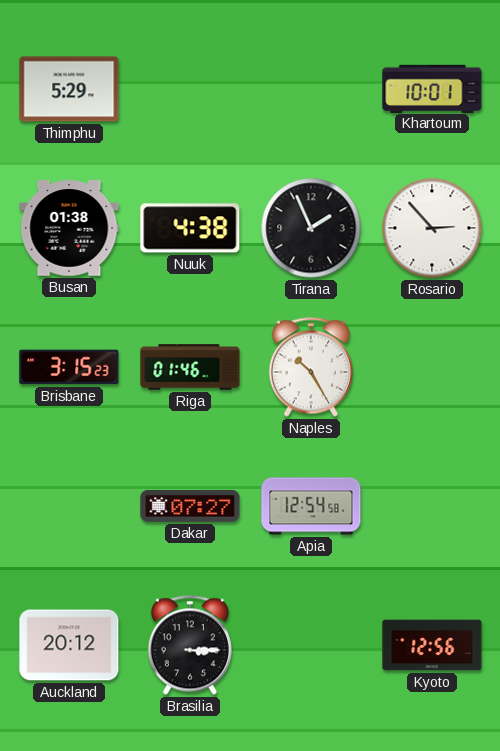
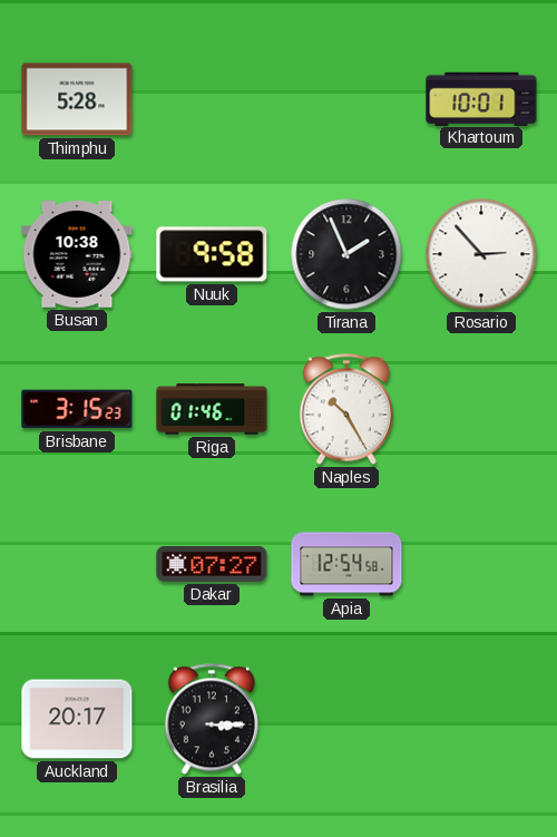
Thimphu: 5:29 -> 5:28
Busan: 01:38 -> 10:38
Nuuk: 4:38 -> 9:58
Auckland: 20:12 -> 20:17
Kyoto: 12:56 -> none
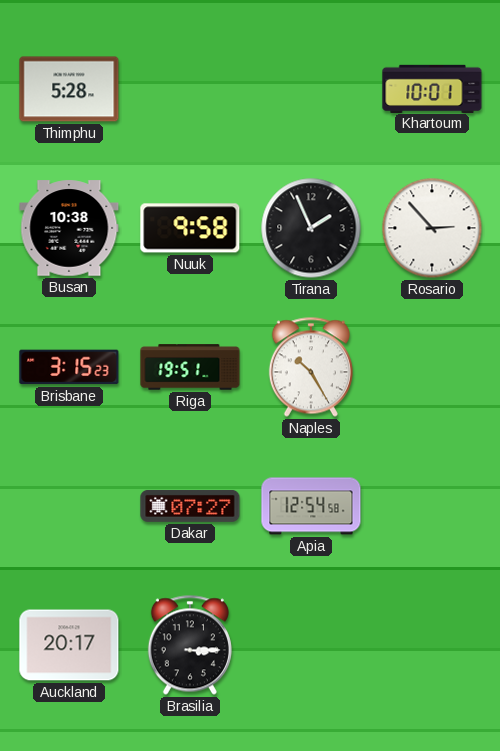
Riga: 01:46 -> 19:51
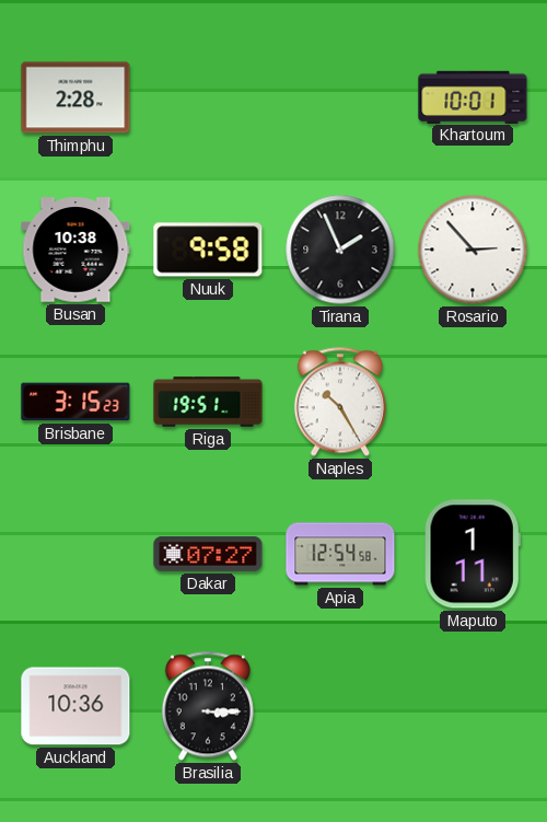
Thimphu: 5:28 -> 2:28
Maputo: none -> 1:11
Auckland: 20:17 -> 10:36
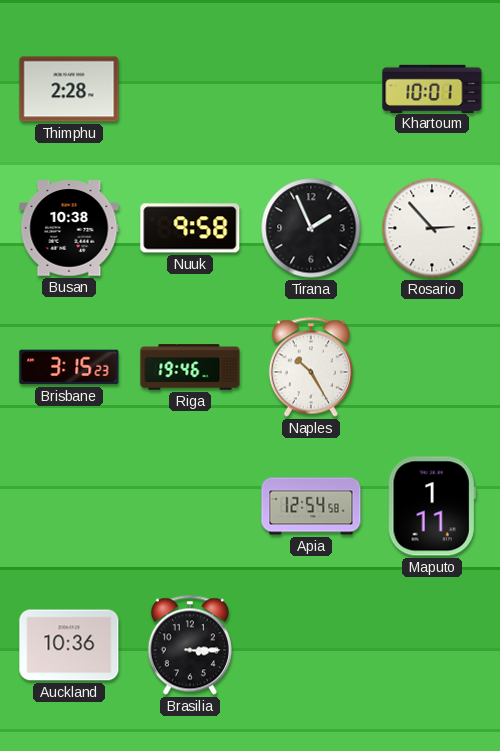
Riga: 19:51 -> 19:46
Dakar: 07:27 -> none
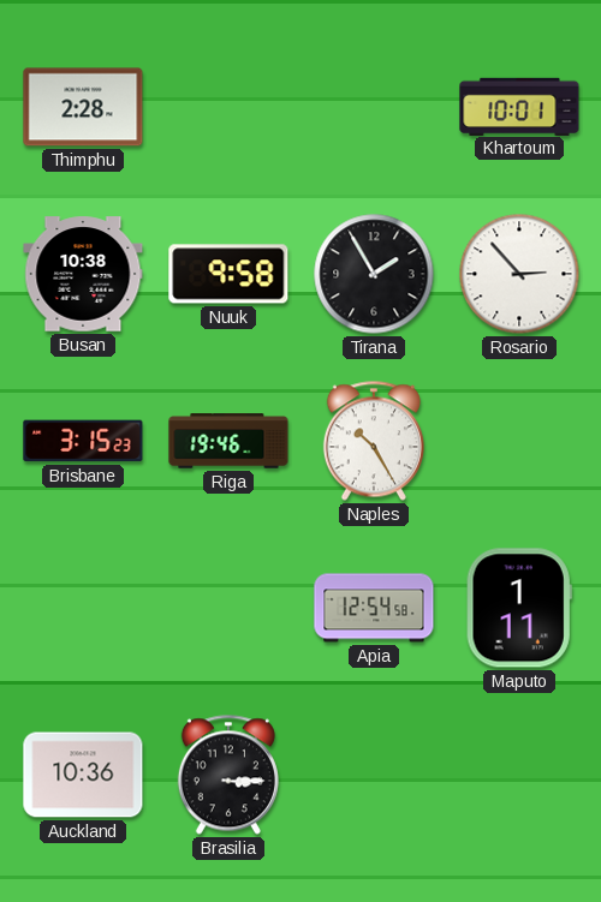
Tirana: 1:56 -> 1:55
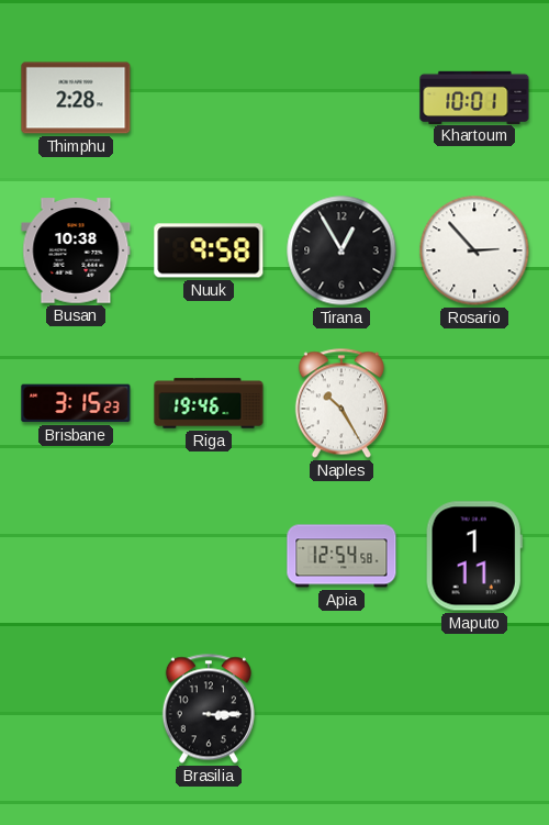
Tirana: 1:55 -> 12:55
Auckland: 10:36 -> none
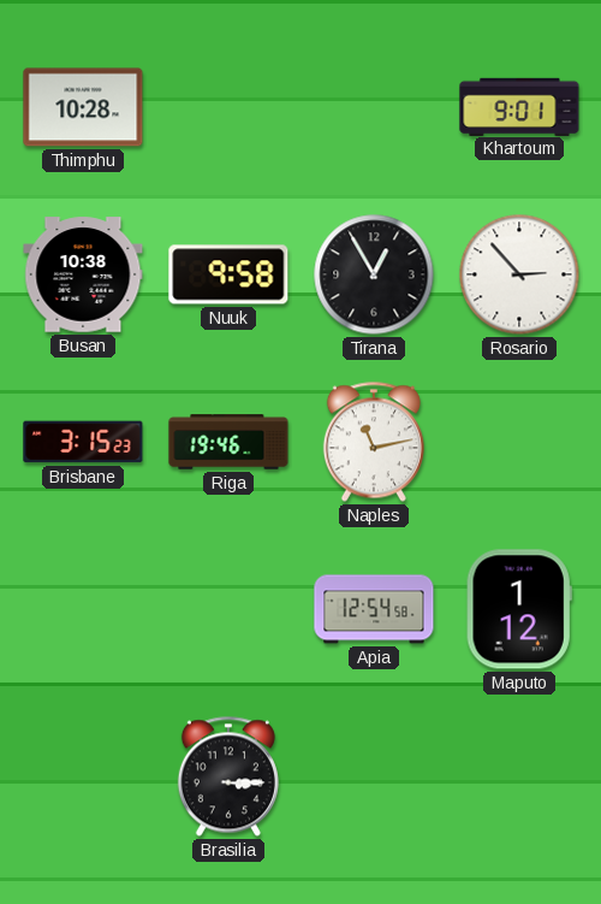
Thimphu: 2:28 -> 10:28
Khartoum: 10:01 -> 9:01
Naples: 10:25 -> 11:13
Maputo: 1:11 -> 1:12
